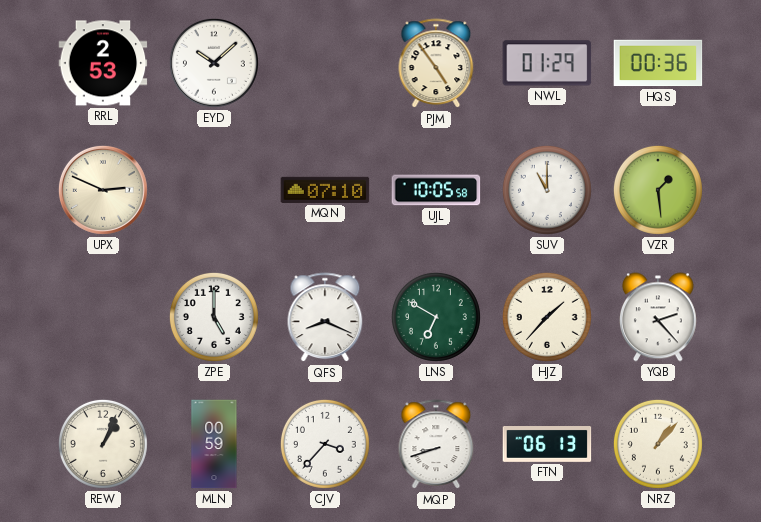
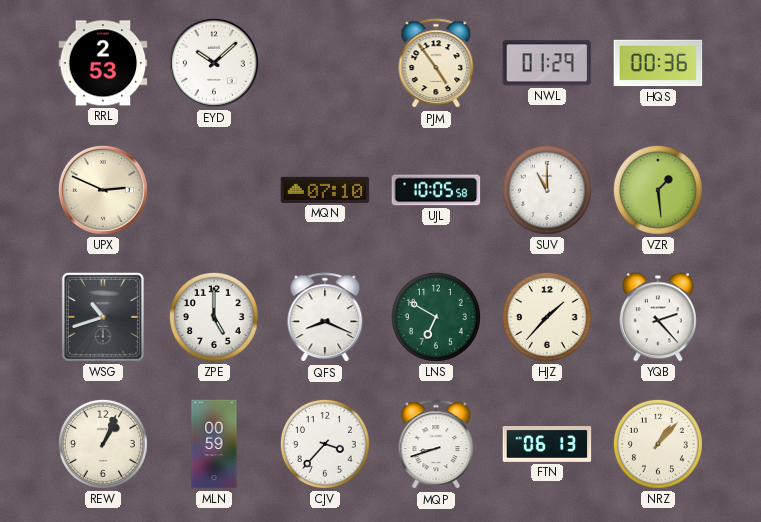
WSG: none -> 10:42
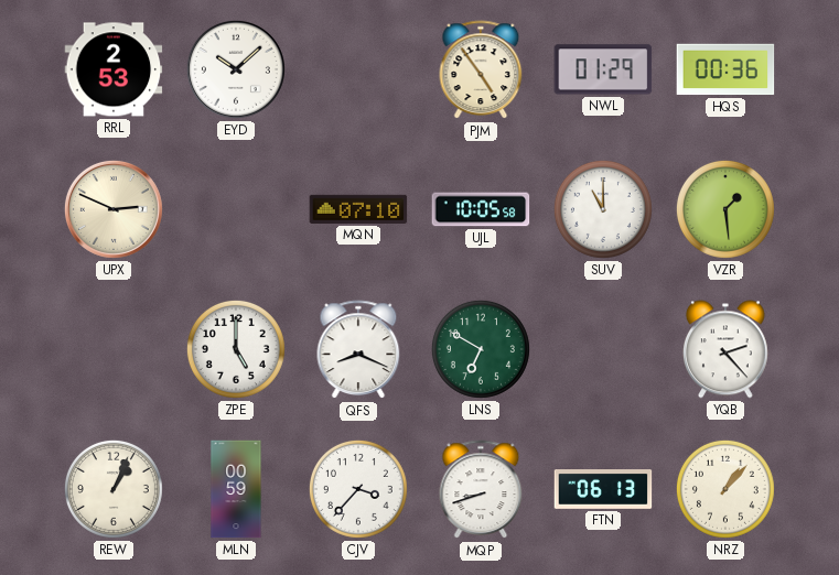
WSG: 10:42 -> none
HJZ: 1:37 -> none
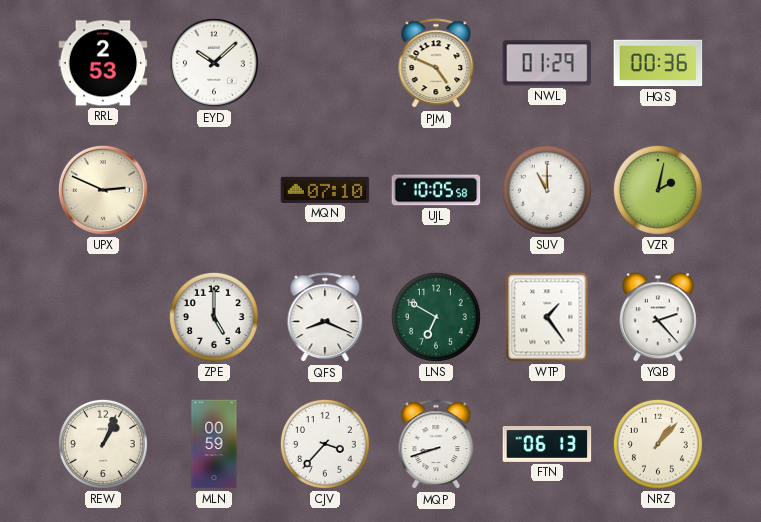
PJM: 4:54 -> 4:49
VZR: 1:29 -> 2:02
WTP: none -> 1:24
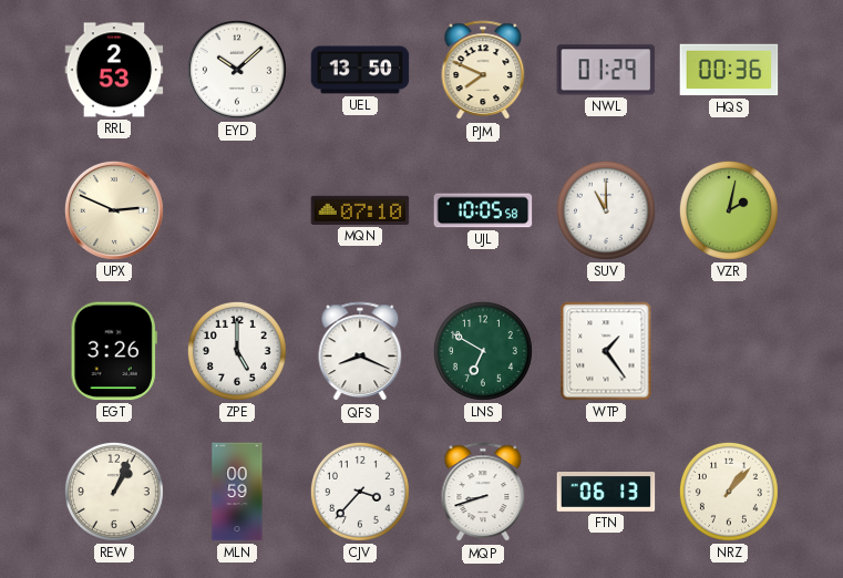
UEL: none -> 13:50
PJM: 4:49 -> 7:49
EGT: none -> 3:26
YQB: 2:23 -> none
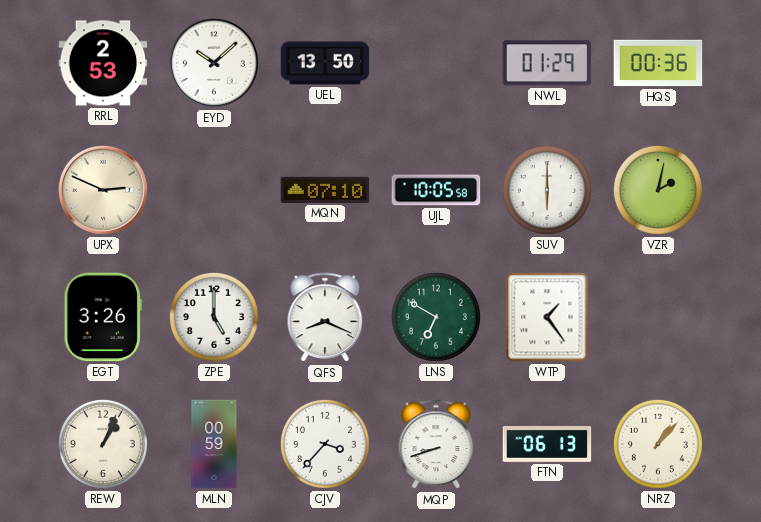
PJM: 7:49 -> none
SUV: 11:00 -> 6:00
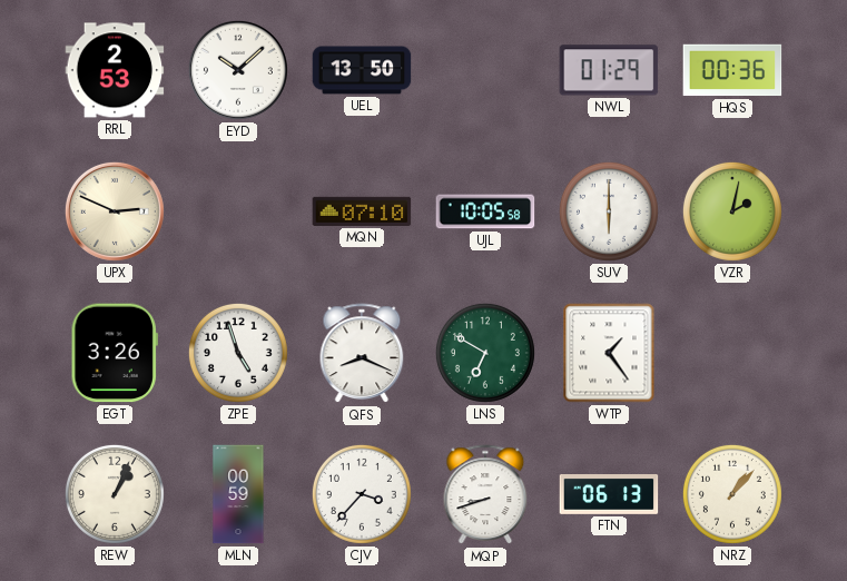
ZPE: 5:00 -> 4:57
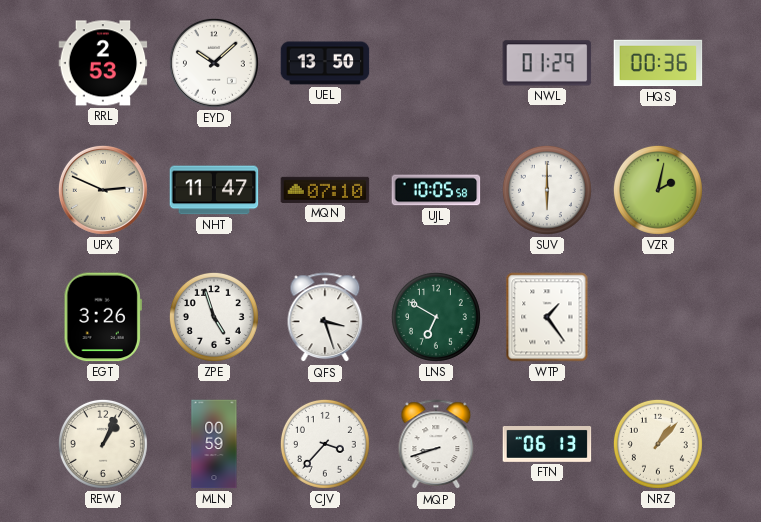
NHT: none -> 11:47
QFS: 8:19 -> 3:27
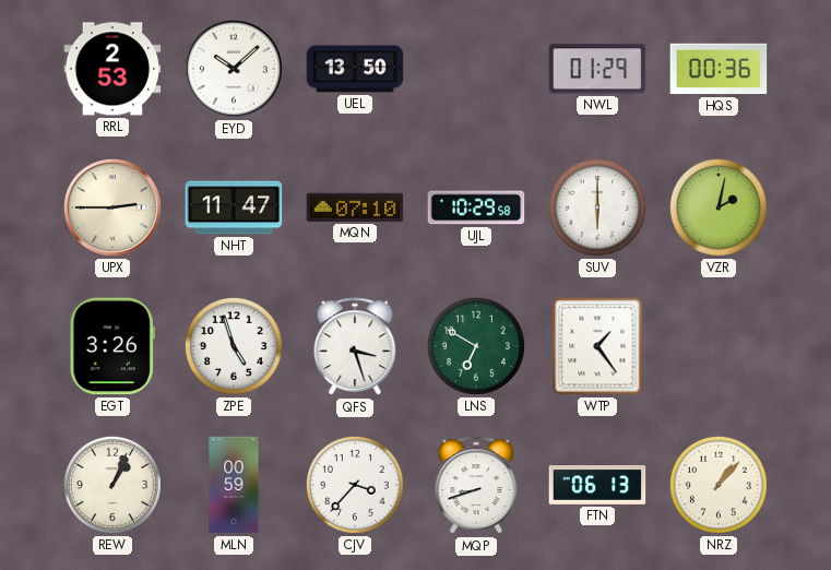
UPX: 2:49 -> 2:45
UJL: 10:05 -> 10:29
